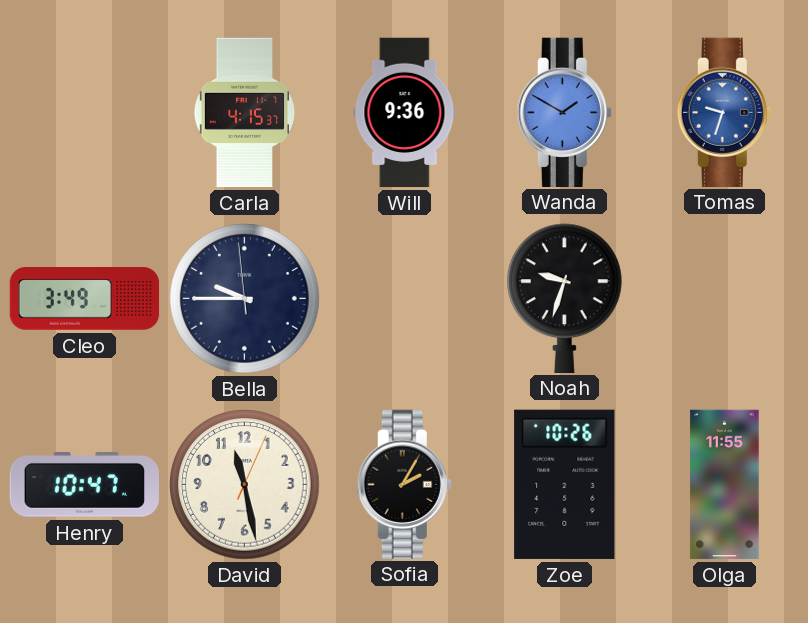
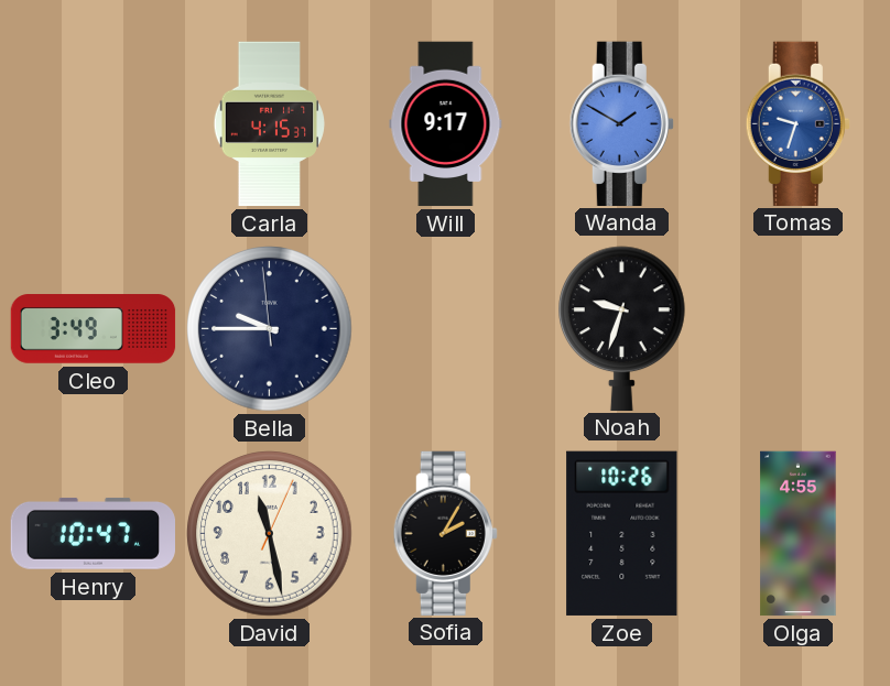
Will: 9:36 -> 9:17
Olga: 11:55 -> 4:55
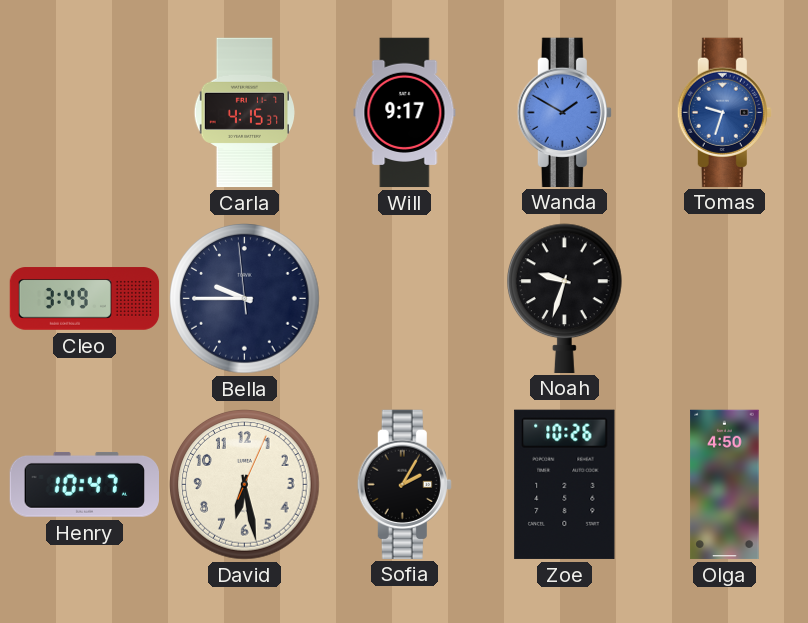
David: 11:28 -> 6:28
Olga: 4:55 -> 4:50
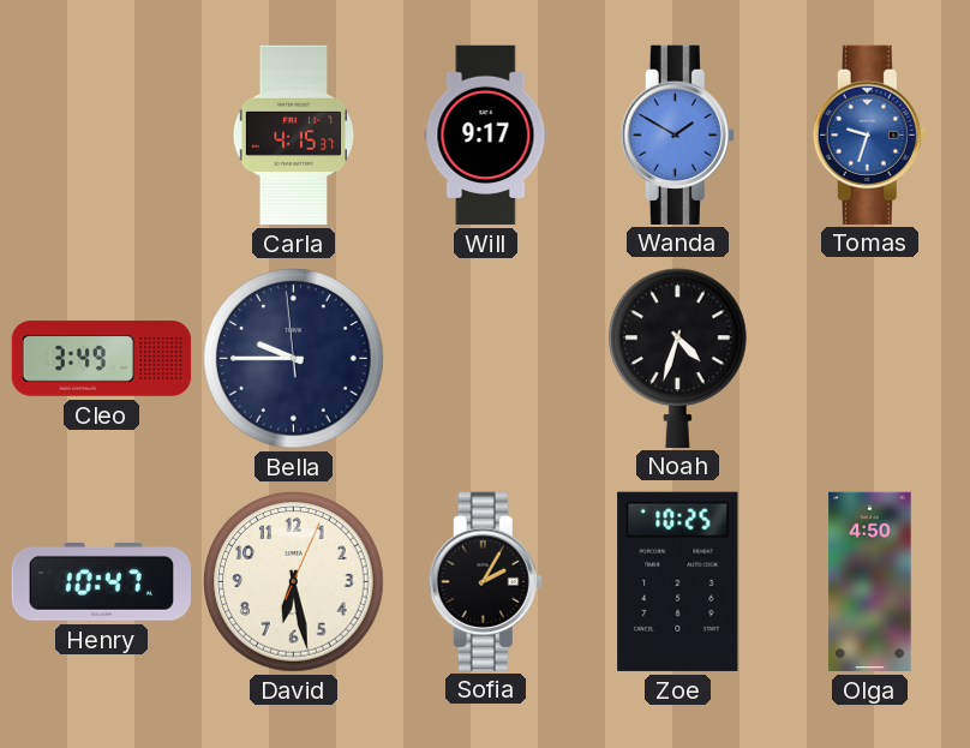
Noah: 9:33 -> 4:33
Zoe: 10:26 -> 10:25
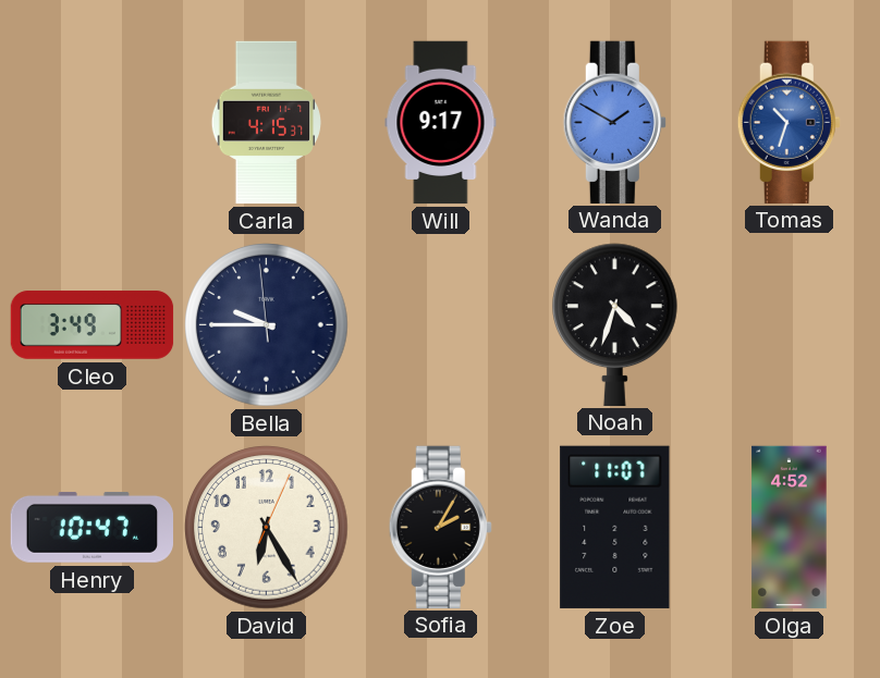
Tomas: 9:33 -> 10:33
David: 6:28 -> 6:25
Zoe: 10:25 -> 11:07
Olga: 4:50 -> 4:52
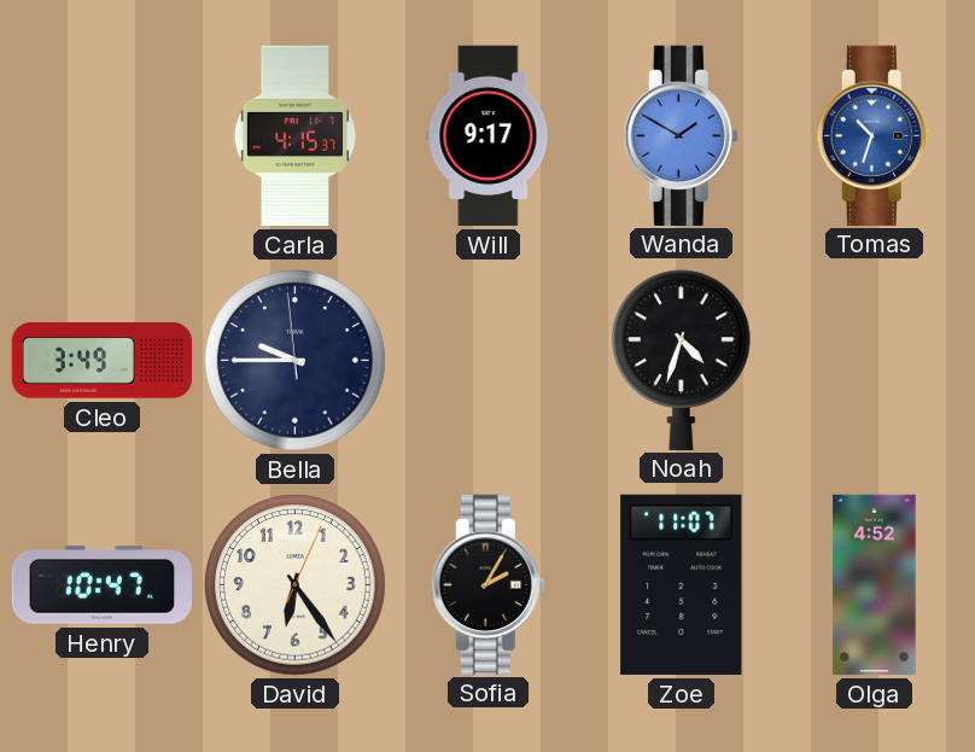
David: 6:25 -> 6:24
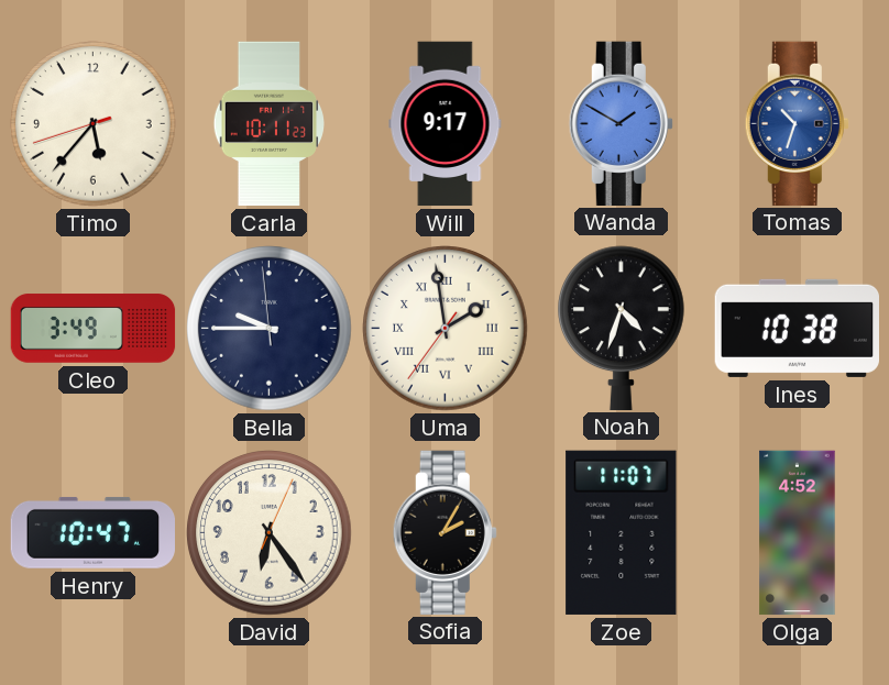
Timo: none -> 5:36
Carla: 4:15 -> 10:11
Uma: none -> 1:58
Ines: none -> 10:38
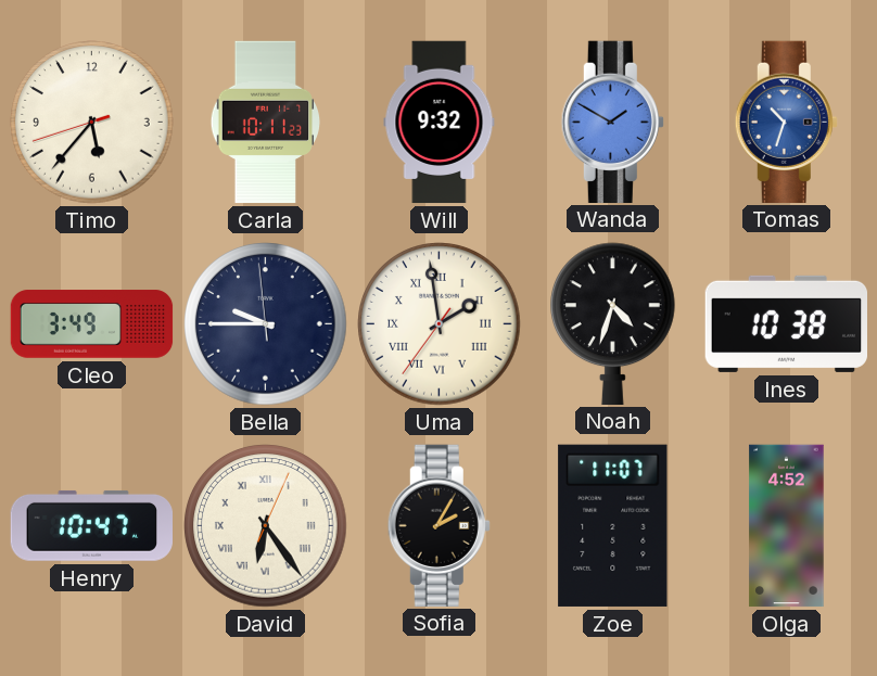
Will: 9:17 -> 9:32
David numerals: Arabic -> Roman
